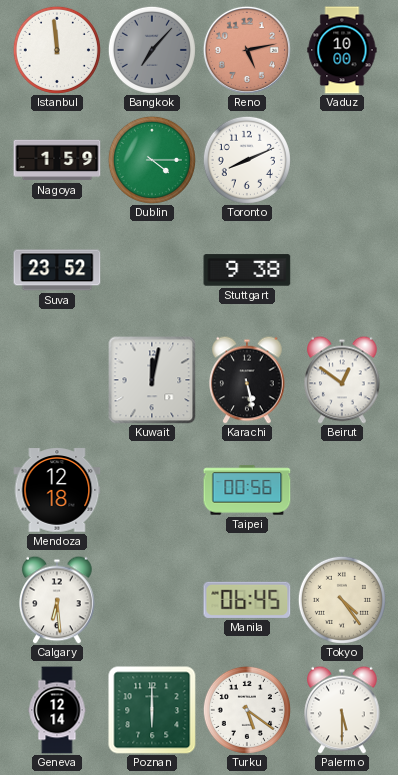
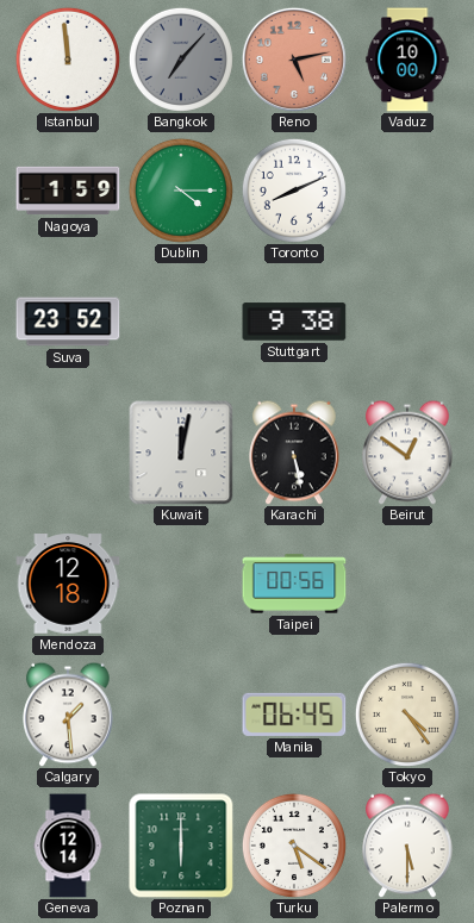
Calgary: 6:29 -> 1:29
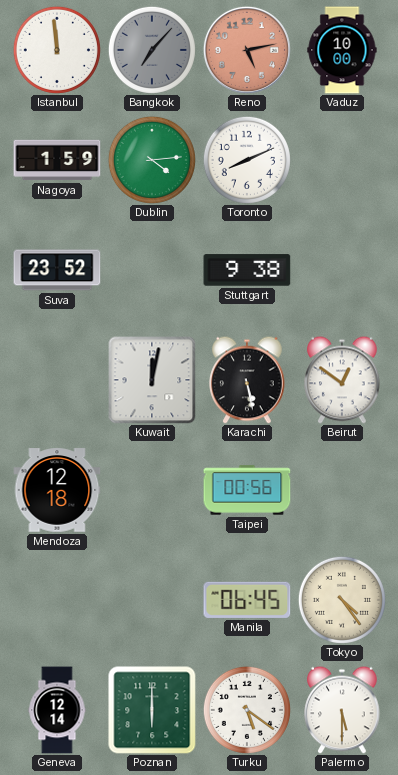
Dublin: 4:15 -> 4:14
Calgary: 1:29 -> none
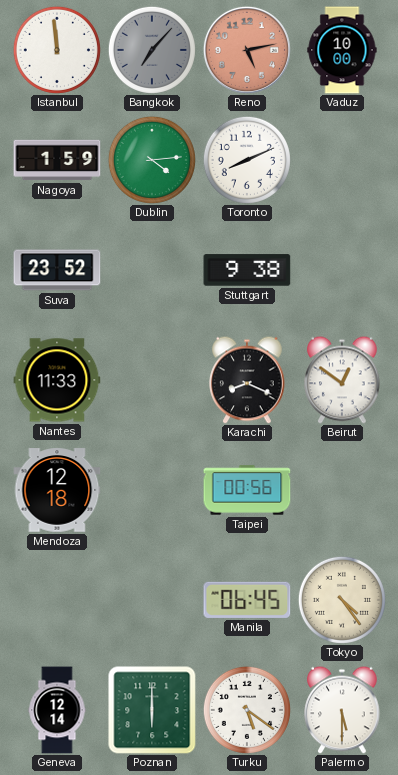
Nantes: none -> 11:33
Kuwait: 12:02 -> none
Karachi: 5:28 -> 8:19
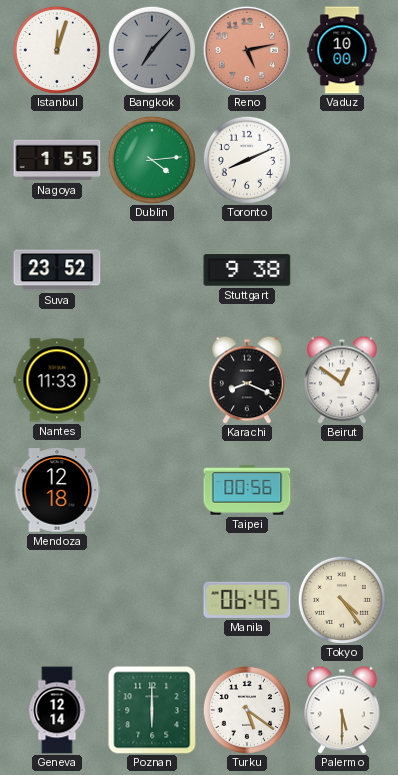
Istanbul: 11:59 -> 12:03
Nagoya: 1:59 -> 1:55
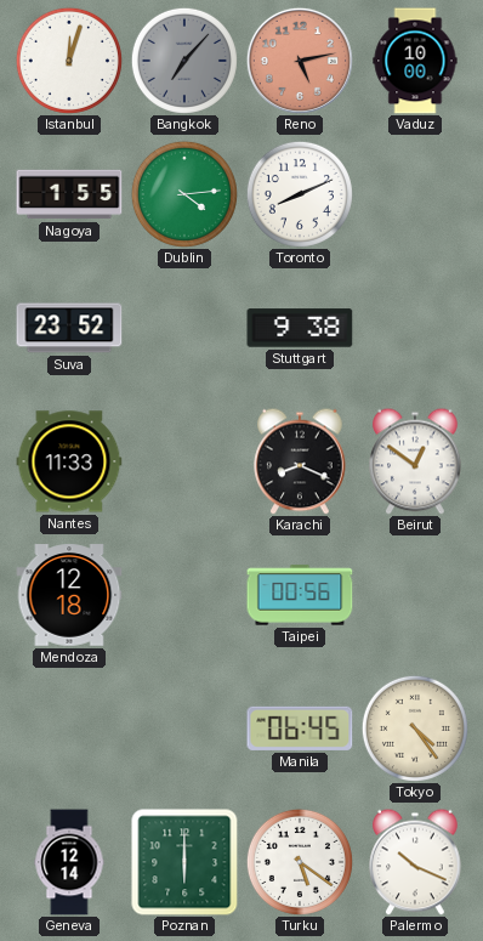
Palermo: 5:30 -> 10:19
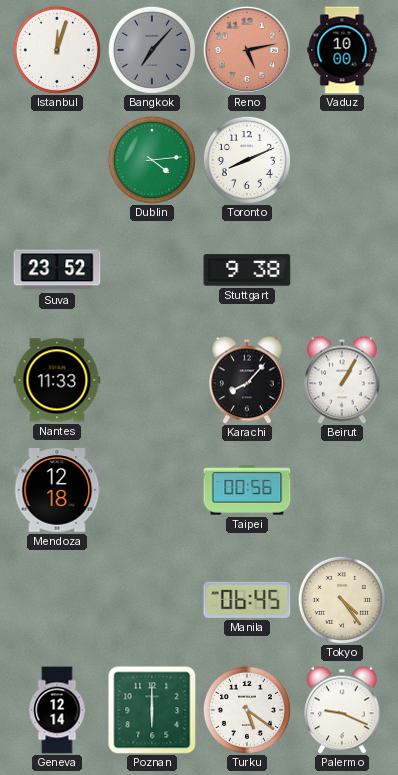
Nagoya: 1:55 -> none
Karachi: 8:19 -> 8:07
Beirut: 12:51 -> 1:05
Palermo: 10:19 -> 9:19
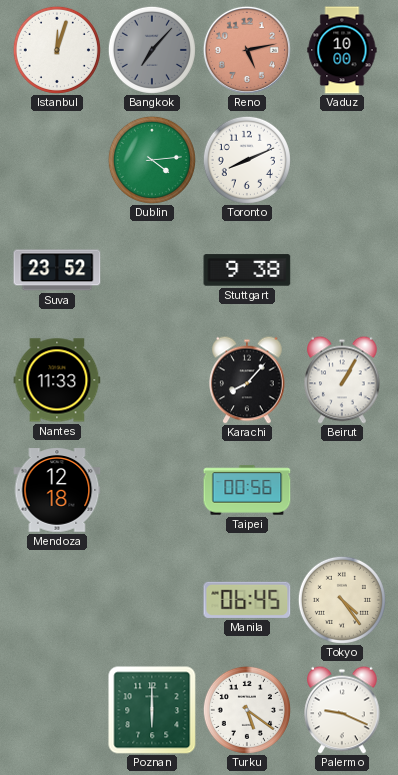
Geneva: 12:14 -> none
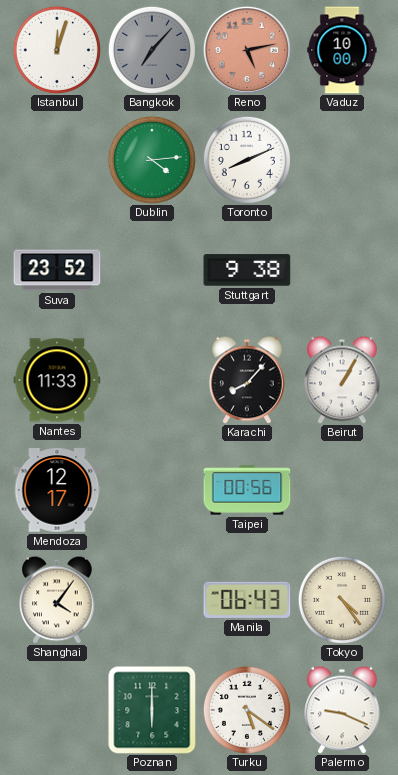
Mendoza: 12:18 -> 12:17
Shanghai: none -> 4:06
Manila: 06:45 -> 06:43
